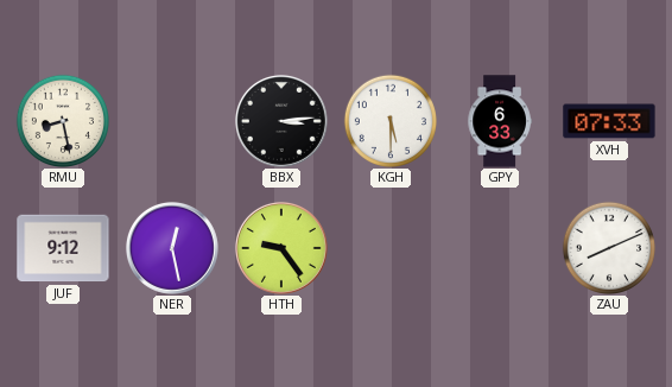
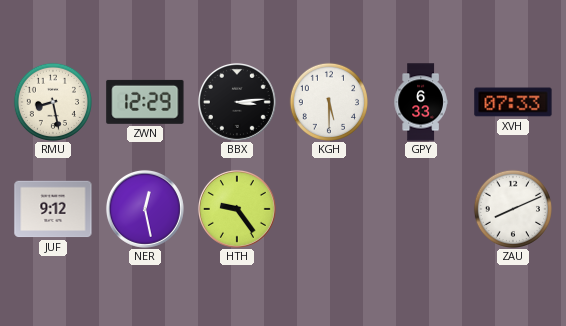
ZWN: none -> 12:29
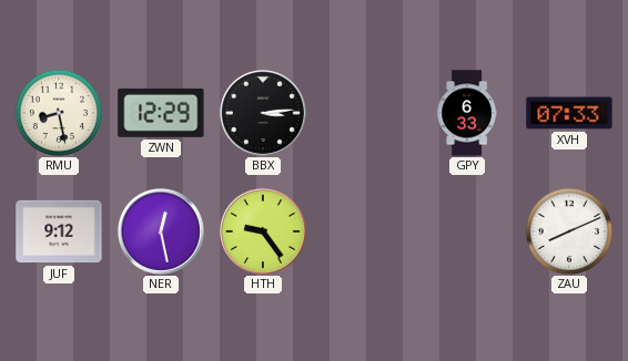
KGH: 5:30 -> none
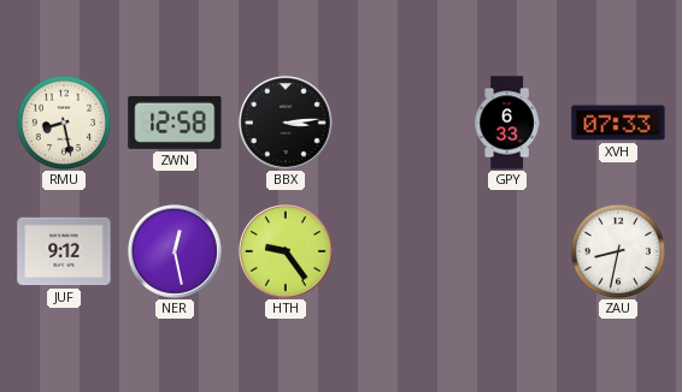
ZWN: 12:29 -> 12:58
ZAU: 8:11 -> 8:32
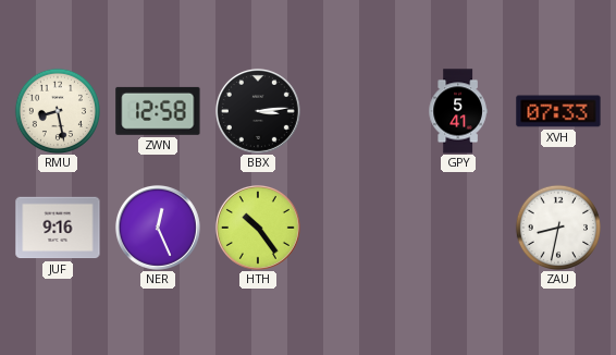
GPY: 6:33 -> 5:41
JUF: 9:12 -> 9:16
NER: 12:28 -> 12:26
HTH: 9:24 -> 10:24
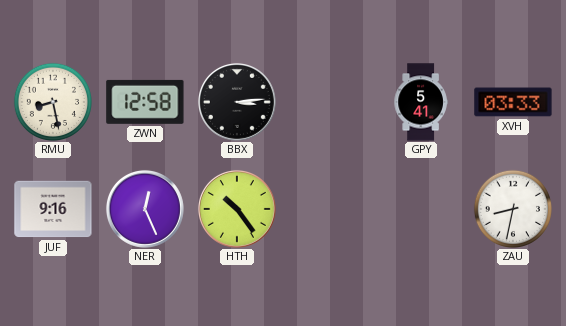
XVH: 07:33 -> 03:33
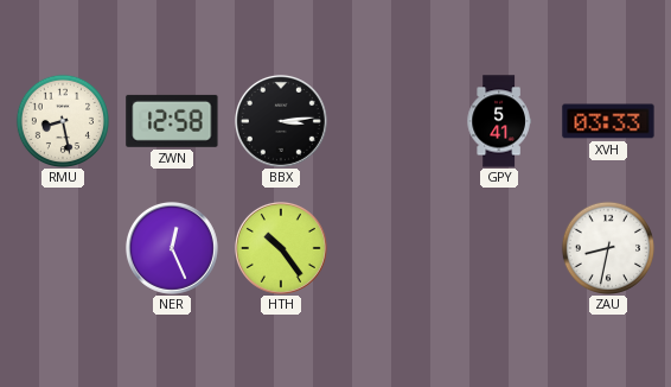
JUF: 9:16 -> none
